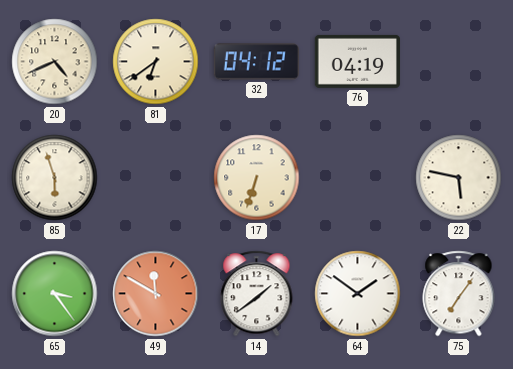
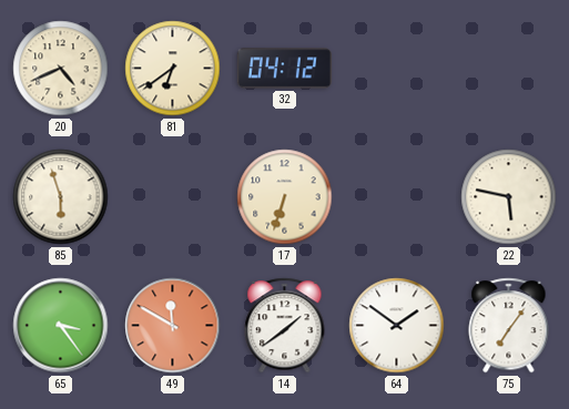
76: 04:19 -> none
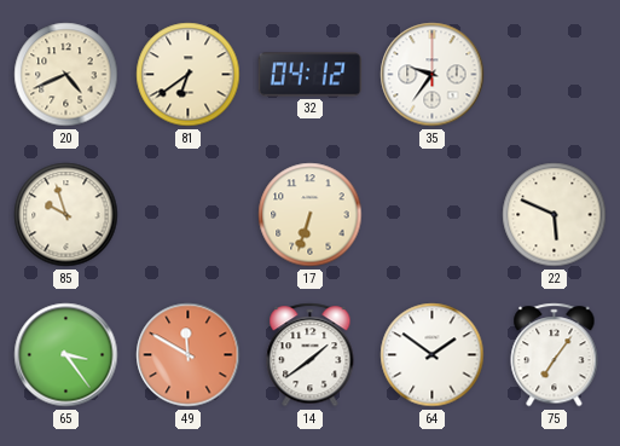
35: none -> 9:36
85: 5:57 -> 9:57
22: 5:47 -> 5:49
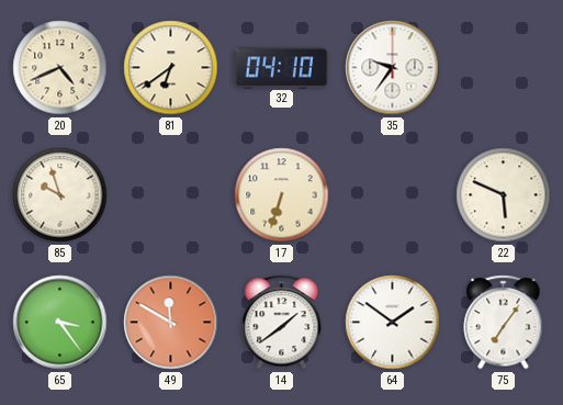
32: 04:12 -> 04:10
